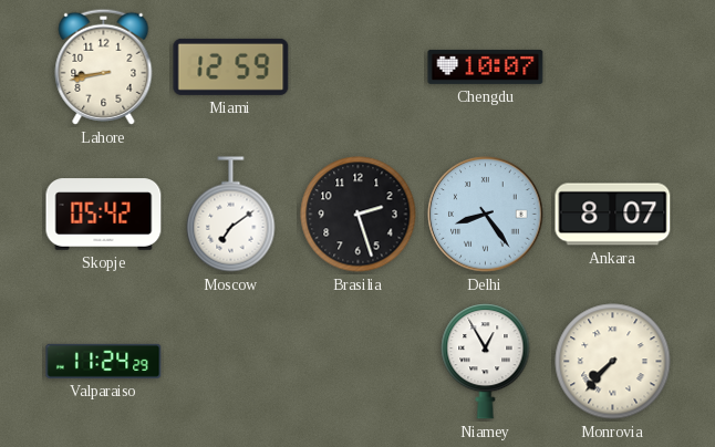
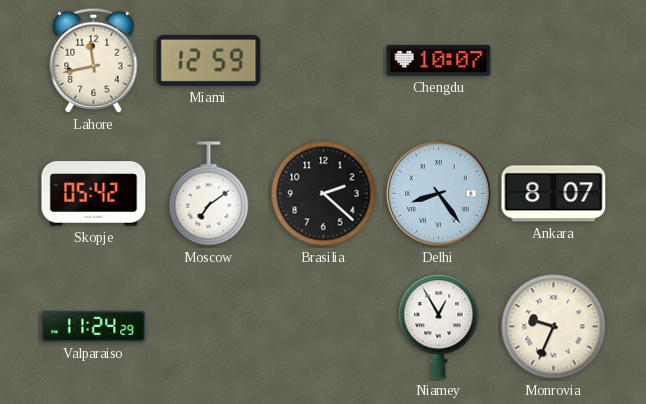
Lahore: 8:43 -> 11:43
Brasilia: 2:27 -> 2:22
Monrovia: 7:37 -> 9:34
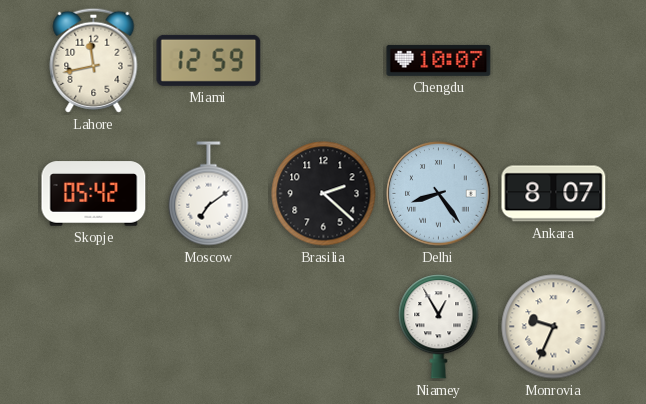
Valparaiso: 11:24 -> none
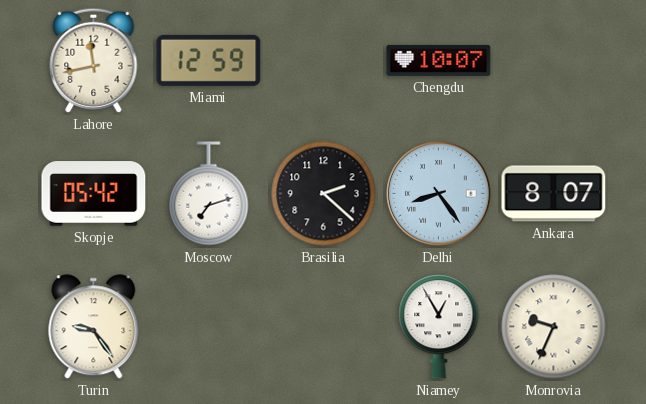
Moscow: 7:09 -> 7:12
Turin: none -> 9:24
